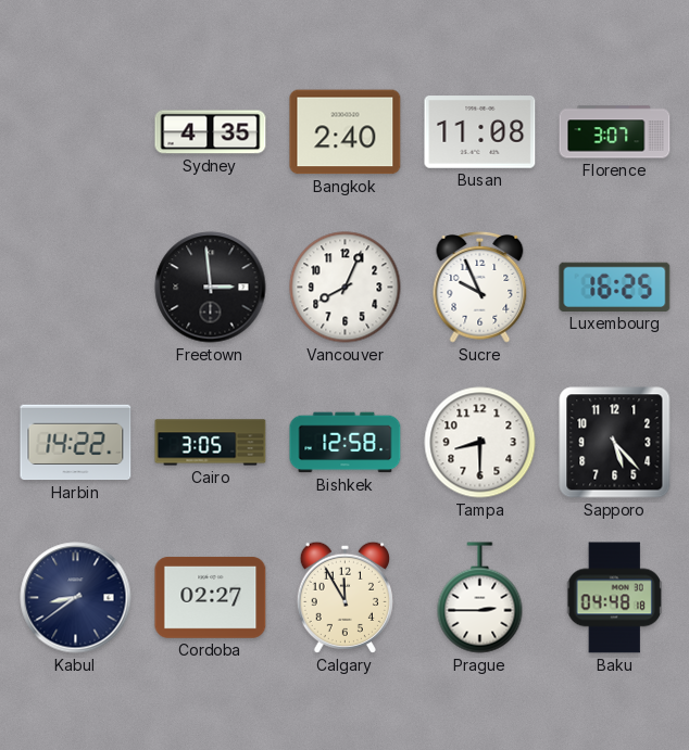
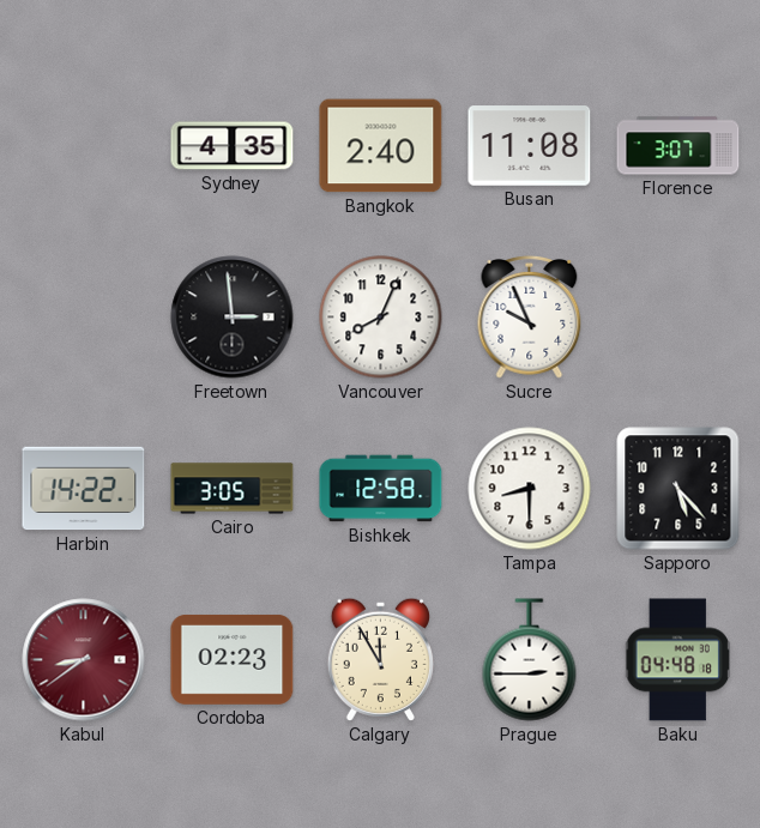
Luxembourg: 16:25 -> none
Kabul dial: navy -> burgundy
Cordoba: 02:27 -> 02:23
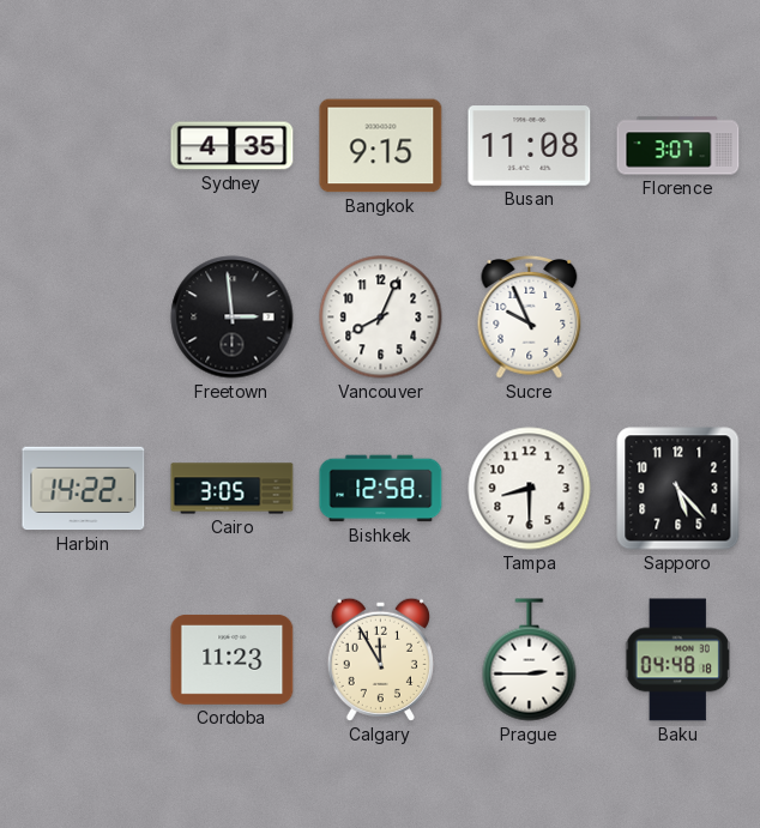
Bangkok: 2:40 -> 9:15
Kabul: 8:39 -> none
Cordoba: 02:23 -> 11:23
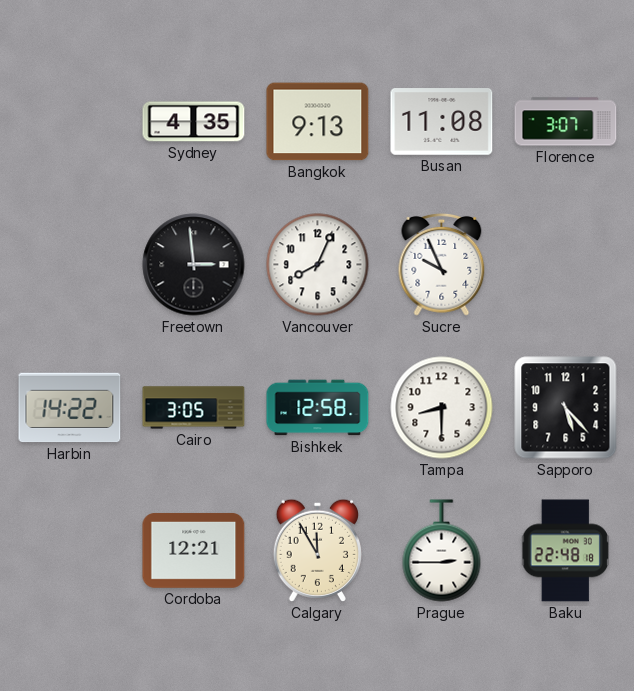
Bangkok: 9:15 -> 9:13
Cordoba: 11:23 -> 12:21
Baku: 04:48 -> 22:48
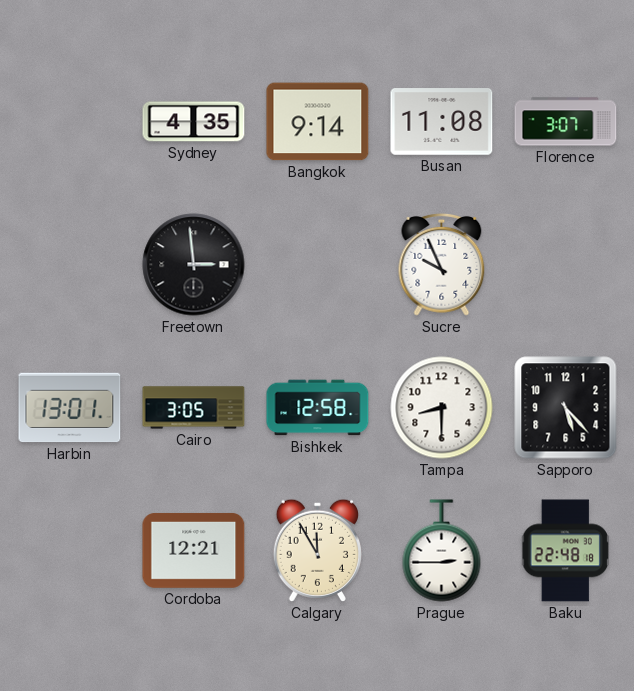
Bangkok: 9:13 -> 9:14
Vancouver: 8:04 -> none
Harbin: 14:22 -> 13:01
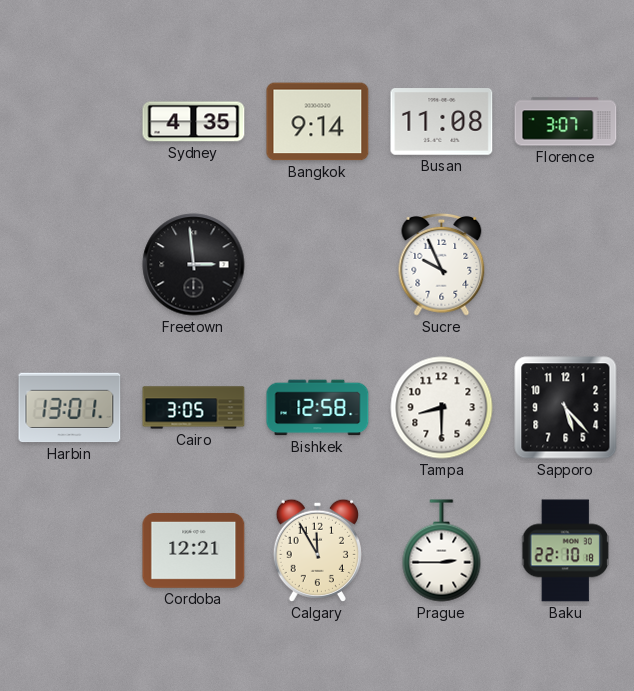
Baku: 22:48 -> 22:10
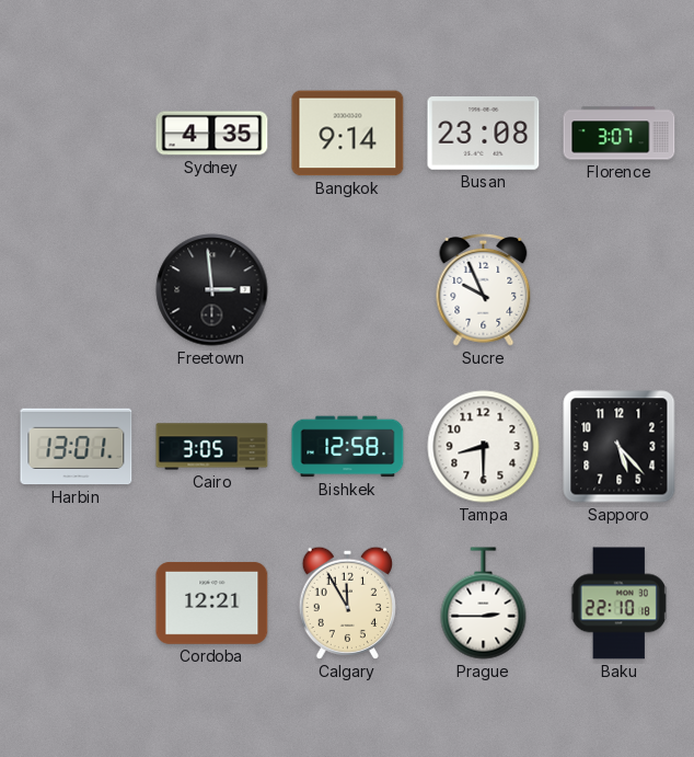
Busan: 11:08 -> 23:08
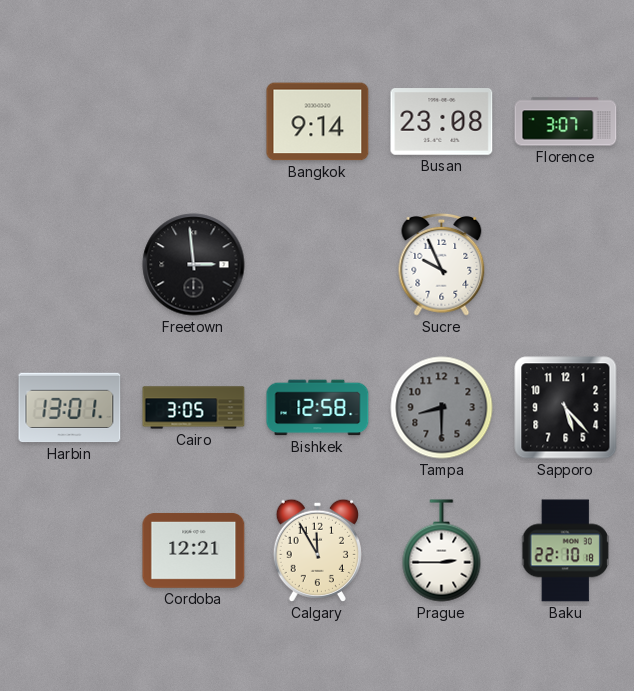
Sydney: 4:35 -> none
Tampa dial: white -> grey
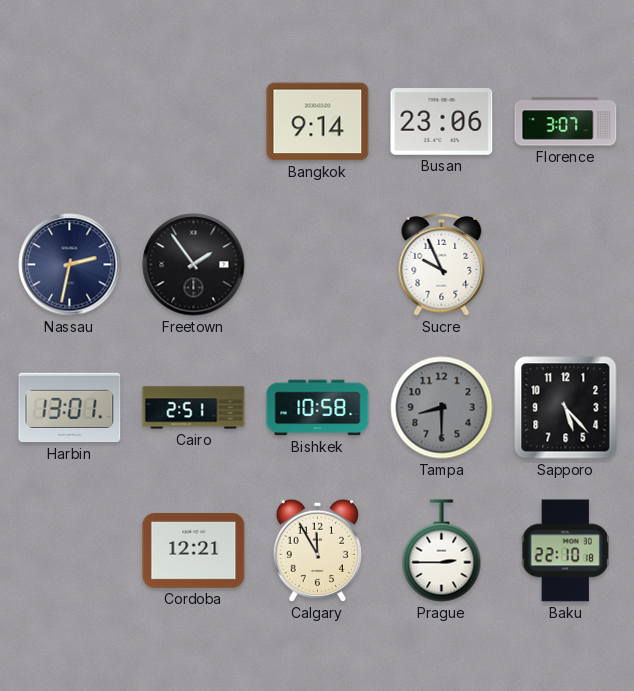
Busan: 23:08 -> 23:06
Nassau: none -> 2:32
Freetown: 2:59 -> 1:54
Cairo: 3:05 -> 2:51
Bishkek: 12:58 -> 10:58
